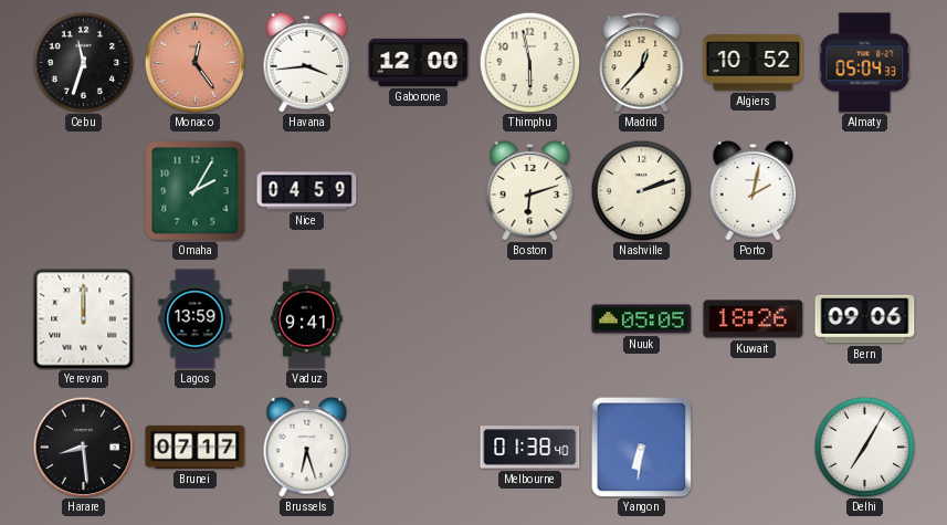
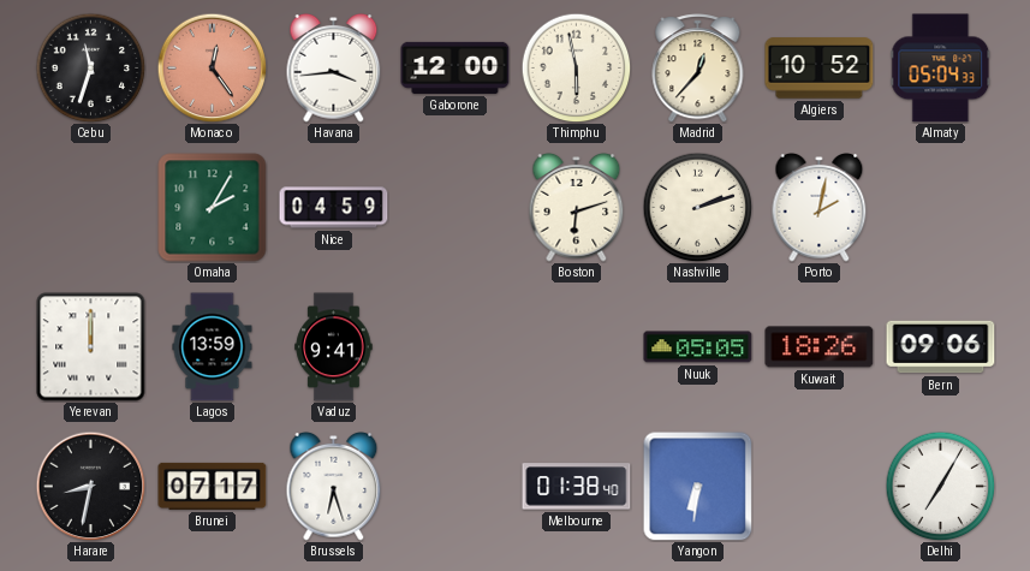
Harare: 8:29 -> 8:32
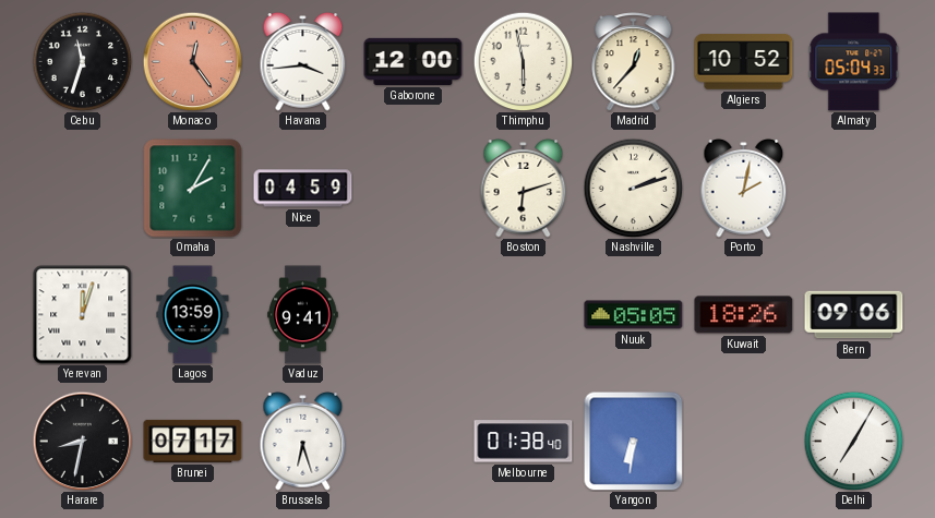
Yerevan: 12:00 -> 12:03
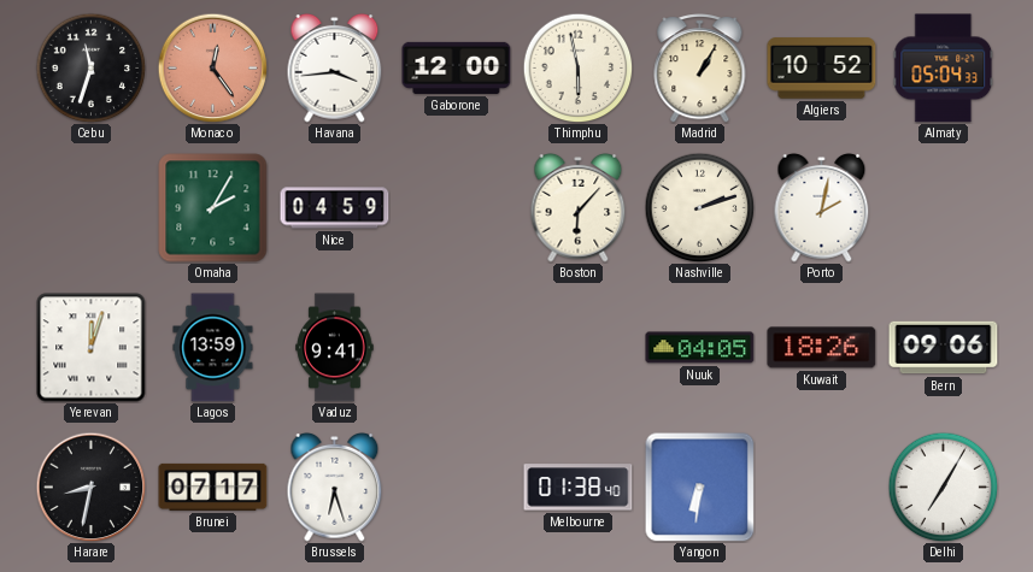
Madrid: 12:37 -> 1:05
Boston: 6:12 -> 6:07
Nuuk: 05:05 -> 04:05
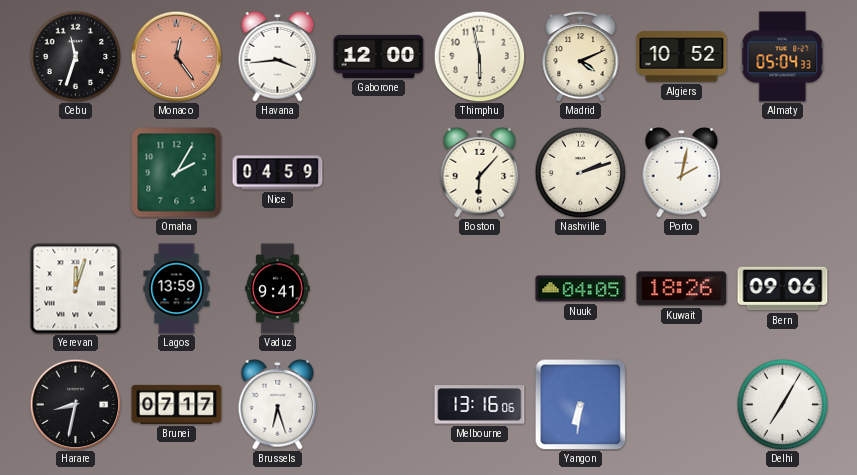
Madrid: 1:05 -> 4:11
Melbourne: 01:38 -> 13:16
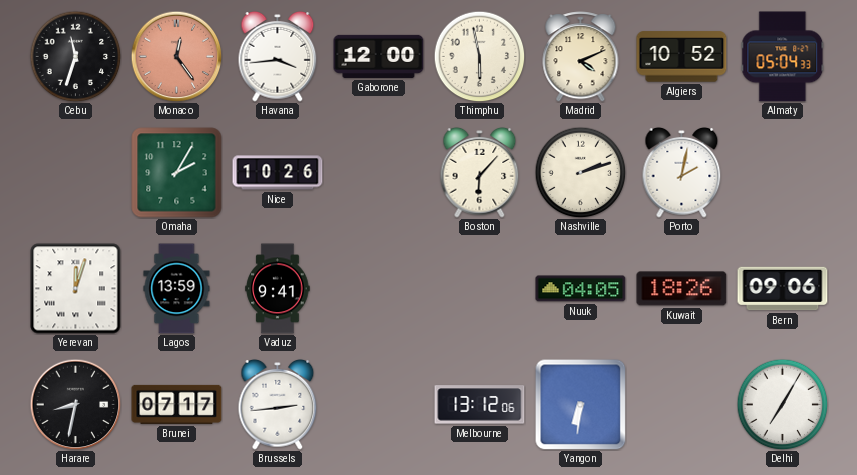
Nice: 04:59 -> 10:26
Brussels: 6:27 -> 2:44
Melbourne: 13:16 -> 13:12
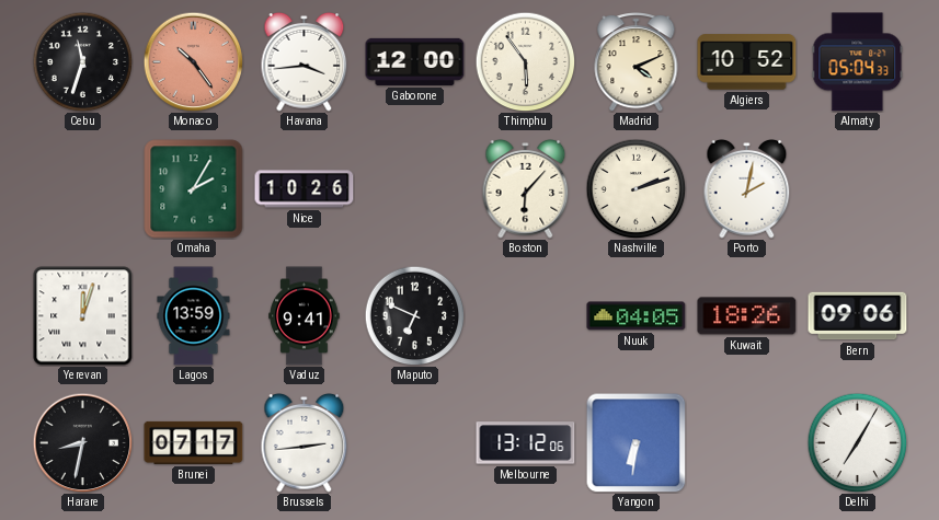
Monaco: 12:24 -> 10:24
Thimphu: 5:58 -> 5:54
Maputo: none -> 6:49
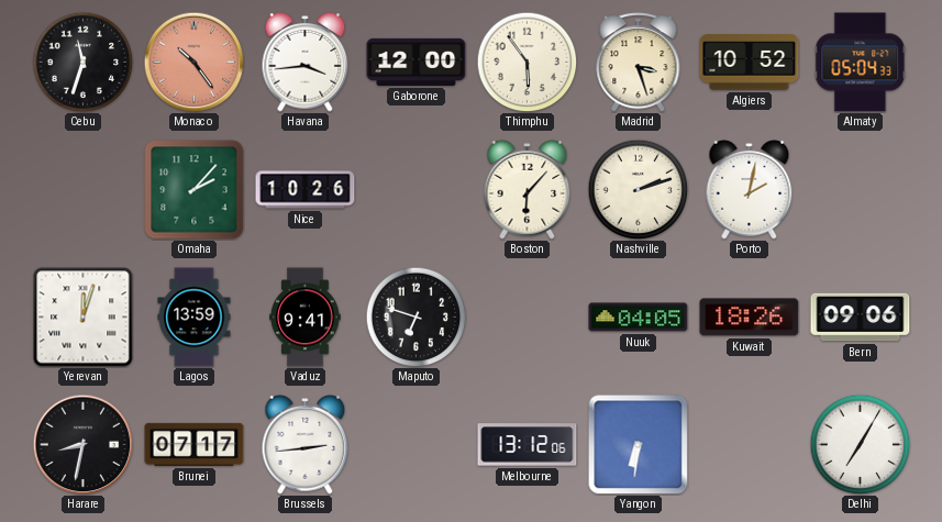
Madrid: 4:11 -> 3:27
Omaha: 2:05 -> 2:07
Maputo: 6:49 -> 6:48
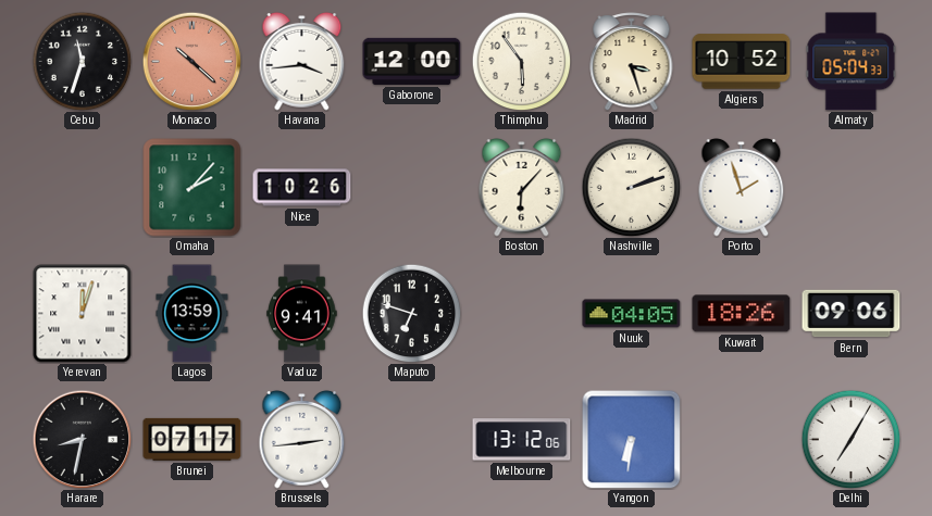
Monaco: 10:24 -> 10:22
Porto: 2:02 -> 1:57
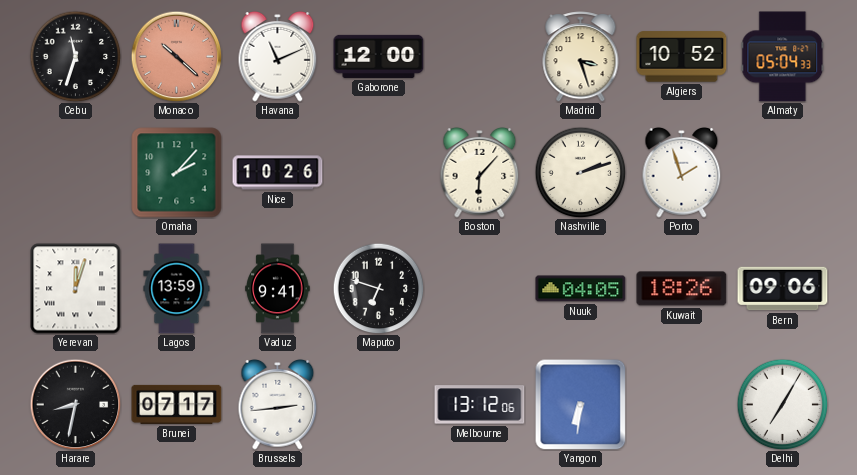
Havana: 3:44 -> 11:11
Thimphu: 5:54 -> none
